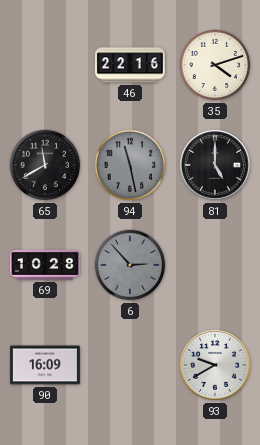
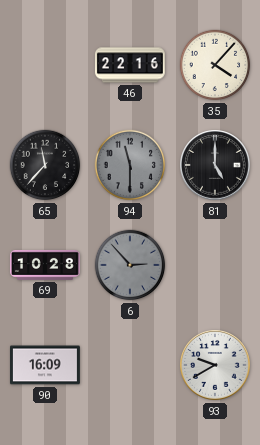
35: 4:12 -> 4:07
65: 11:40 -> 11:37
94: 11:28 -> 11:30
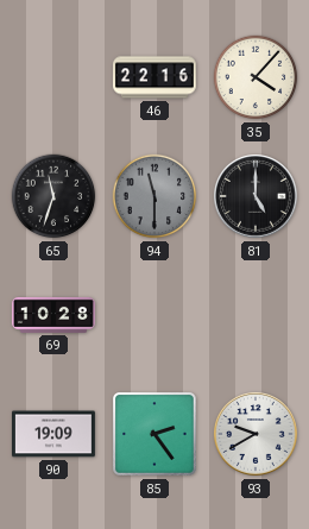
65: 11:37 -> 11:33
6: 2:53 -> none
90: 16:09 -> 19:09
85: none -> 2:24
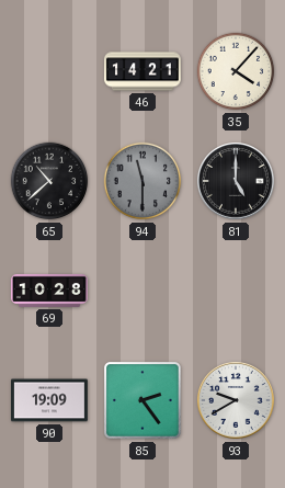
46: 22:16 -> 14:21
65: 11:33 -> 10:38
